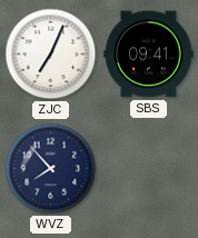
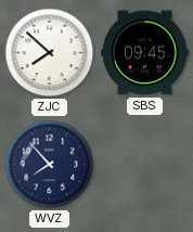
ZJC: 7:04 -> 7:52
SBS: 09:41 -> 09:45
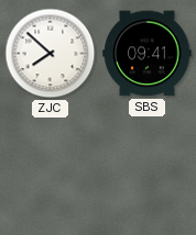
SBS: 09:45 -> 09:41
WVZ: 7:53 -> none
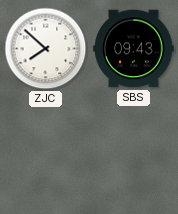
SBS: 09:41 -> 09:43
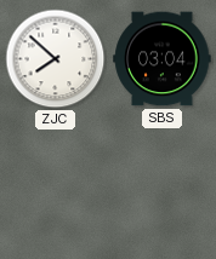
SBS: 09:43 -> 03:04
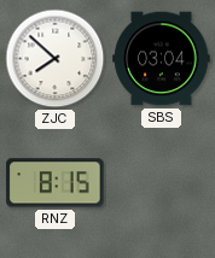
RNZ: none -> 8:15
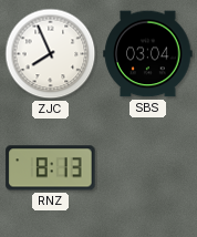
ZJC: 7:52 -> 7:56
RNZ: 8:15 -> 8:13
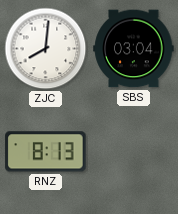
ZJC: 7:56 -> 8:01
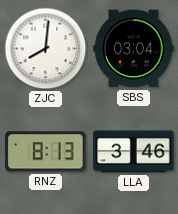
LLA: none -> 3:46
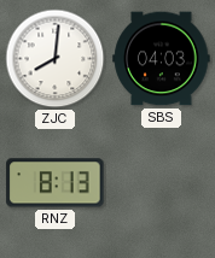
SBS: 03:04 -> 04:03
LLA: 3:46 -> none
